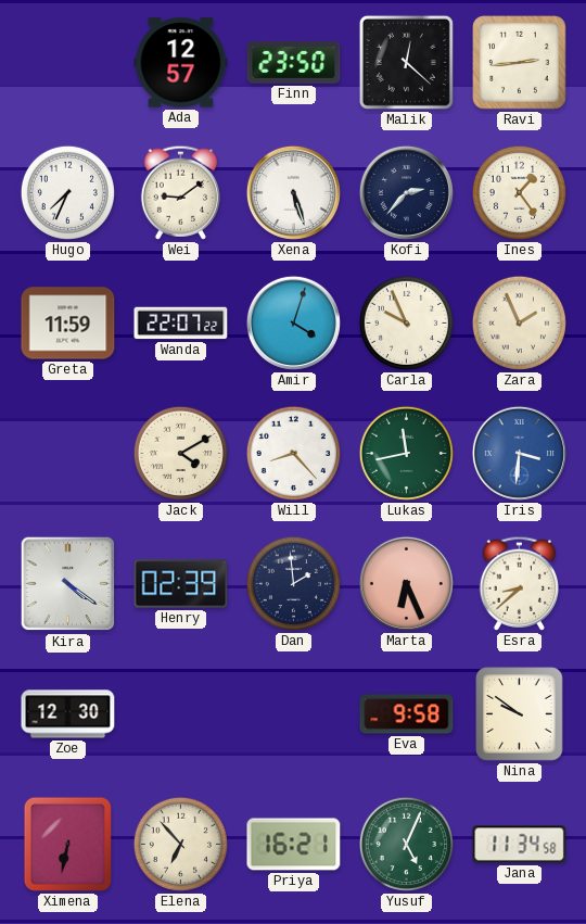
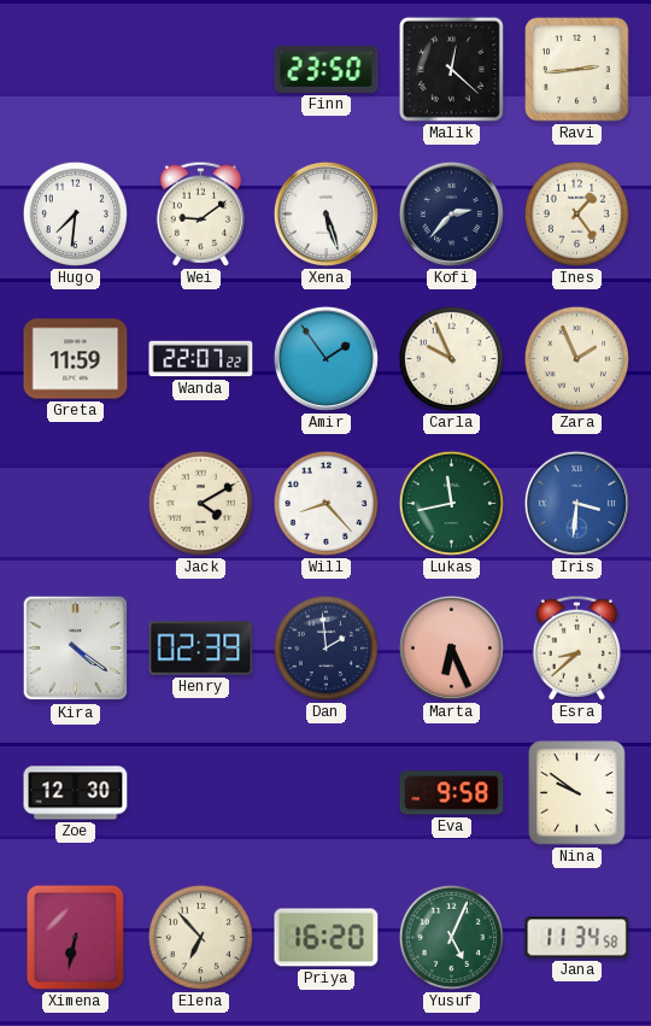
Ada: 12:57 -> none
Hugo: 7:34 -> 7:31
Amir: 4:03 -> 1:54
Priya: 16:21 -> 16:20
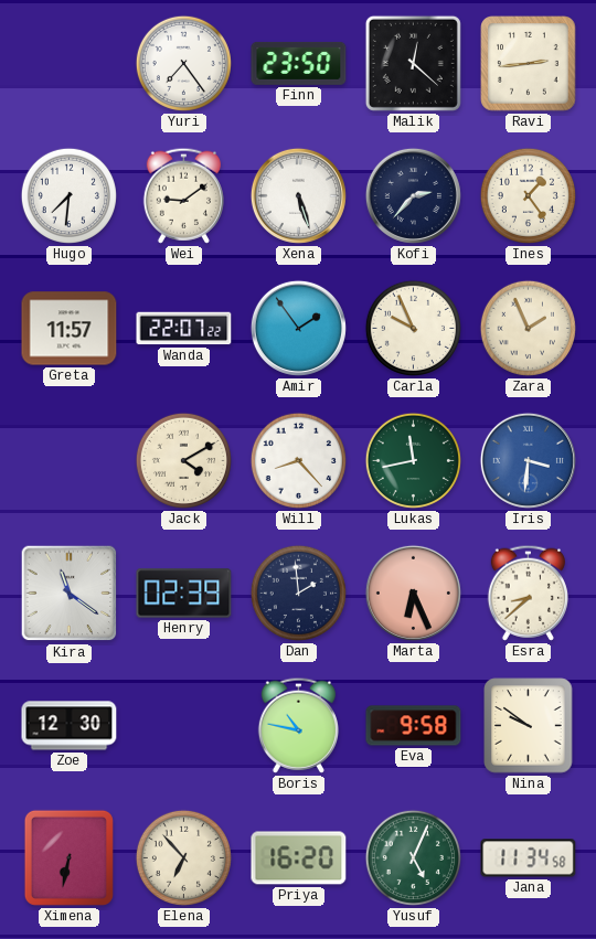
Yuri: none -> 7:24
Greta: 11:59 -> 11:57
Kira: 4:21 -> 11:21
Boris: none -> 10:47
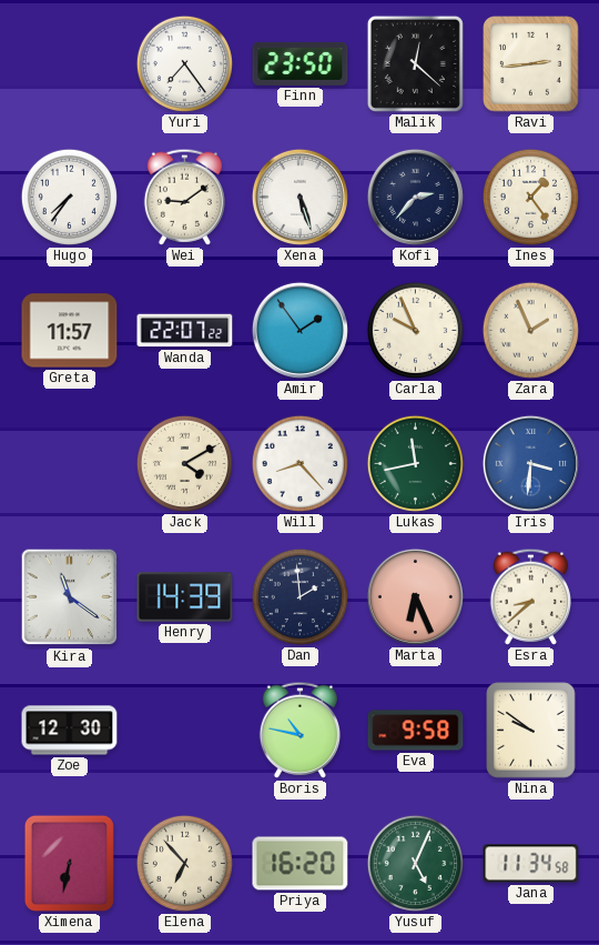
Hugo: 7:31 -> 7:36
Henry: 02:39 -> 14:39
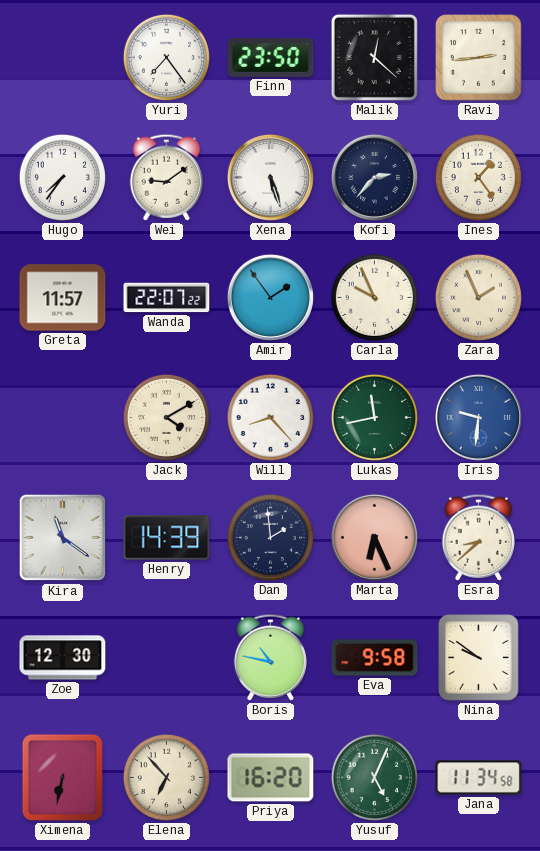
Iris: 3:31 -> 9:31
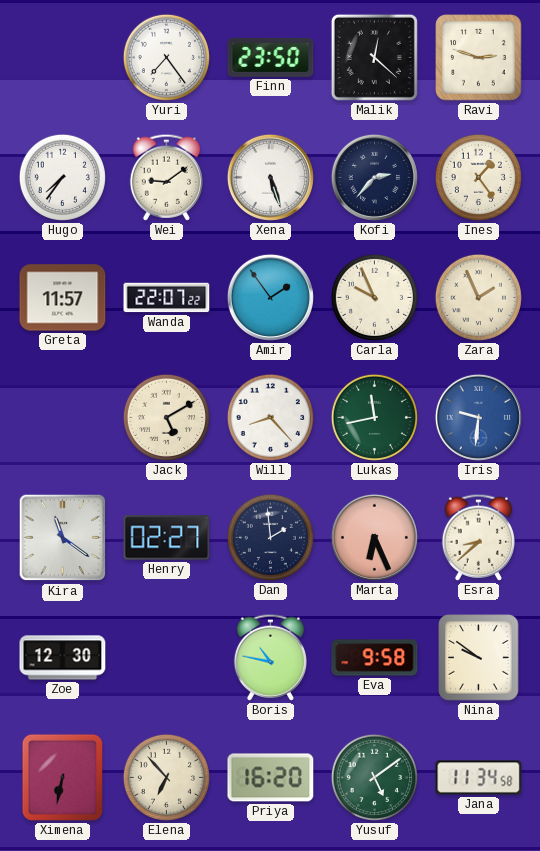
Ravi: 2:44 -> 2:48
Jack: 4:10 -> 5:10
Henry: 14:39 -> 02:27
Yusuf: 5:04 -> 5:09
